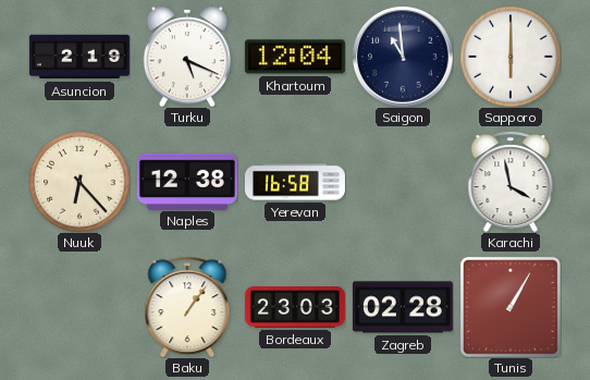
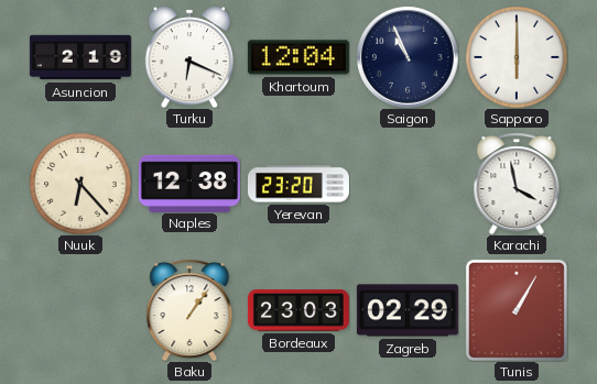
Turku: 5:19 -> 6:19
Saigon: 10:59 -> 10:56
Yerevan: 16:58 -> 23:20
Zagreb: 02:28 -> 02:29
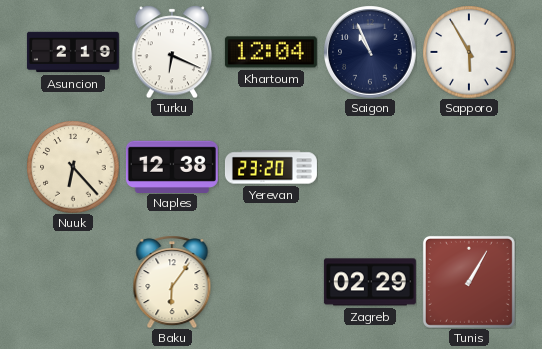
Sapporo: 6:00 -> 5:55
Karachi: 3:58 -> none
Baku: 1:06 -> 6:06
Bordeaux: 23:03 -> none
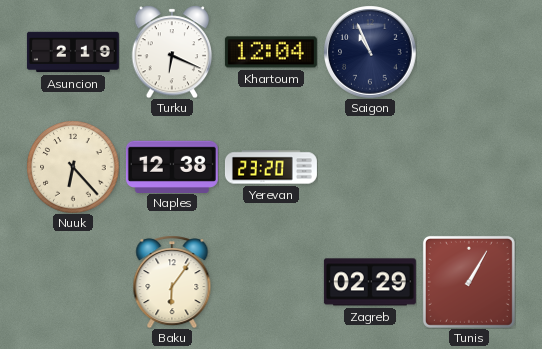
Sapporo: 5:55 -> none
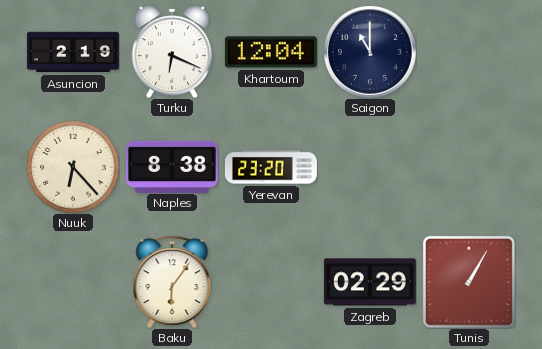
Saigon: 10:56 -> 11:00
Naples: 12:38 -> 8:38
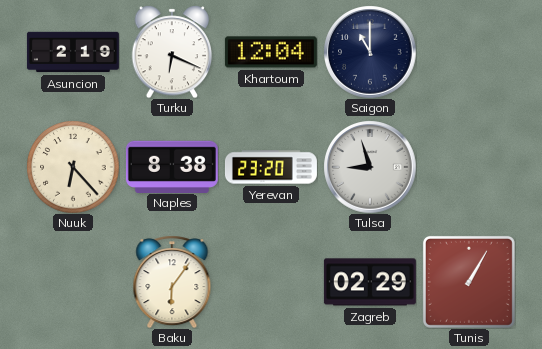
Tulsa: none -> 8:57
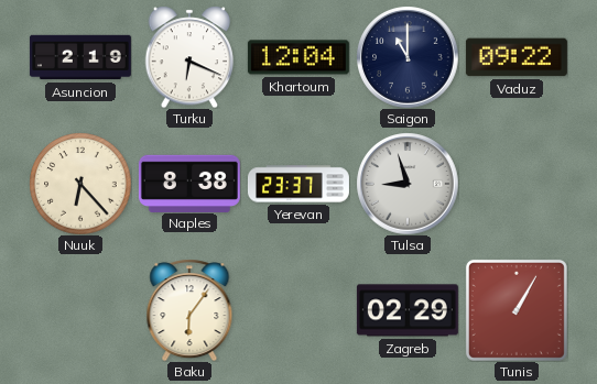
Vaduz: none -> 09:22
Yerevan: 23:20 -> 23:37
